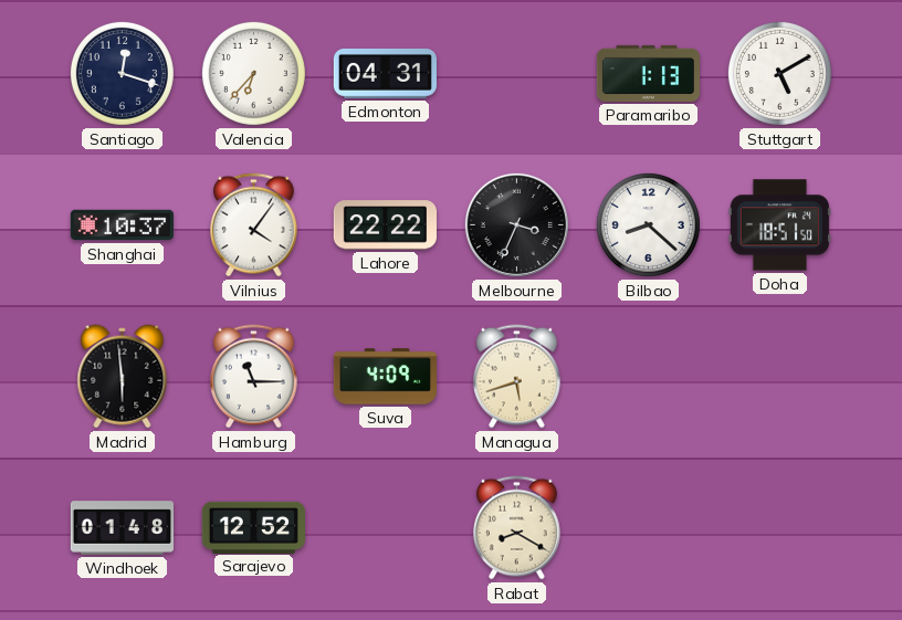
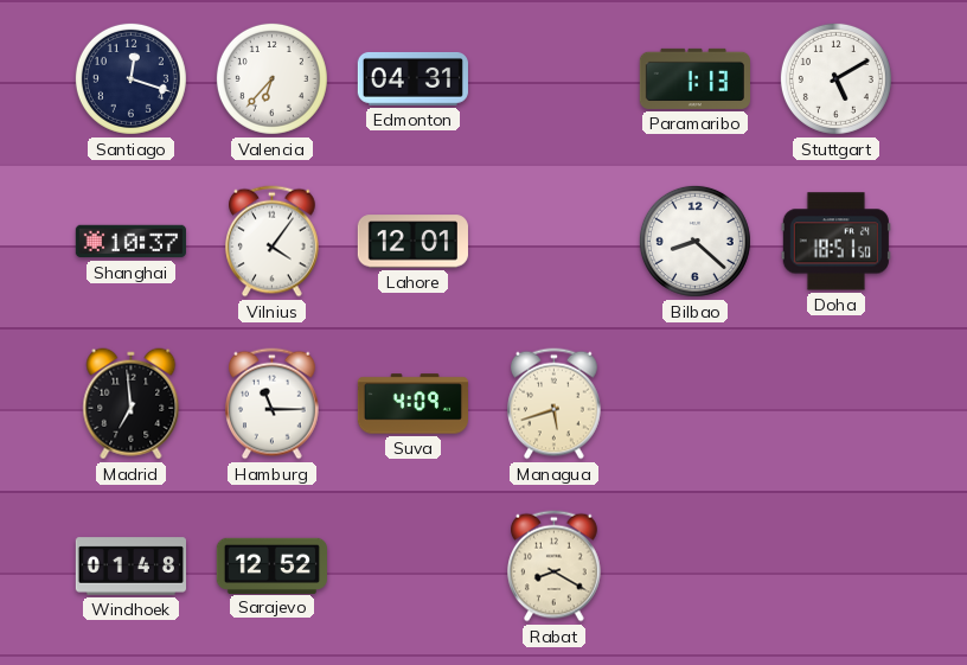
Lahore: 22:22 -> 12:01
Melbourne: 3:34 -> none
Madrid: 5:59 -> 6:59
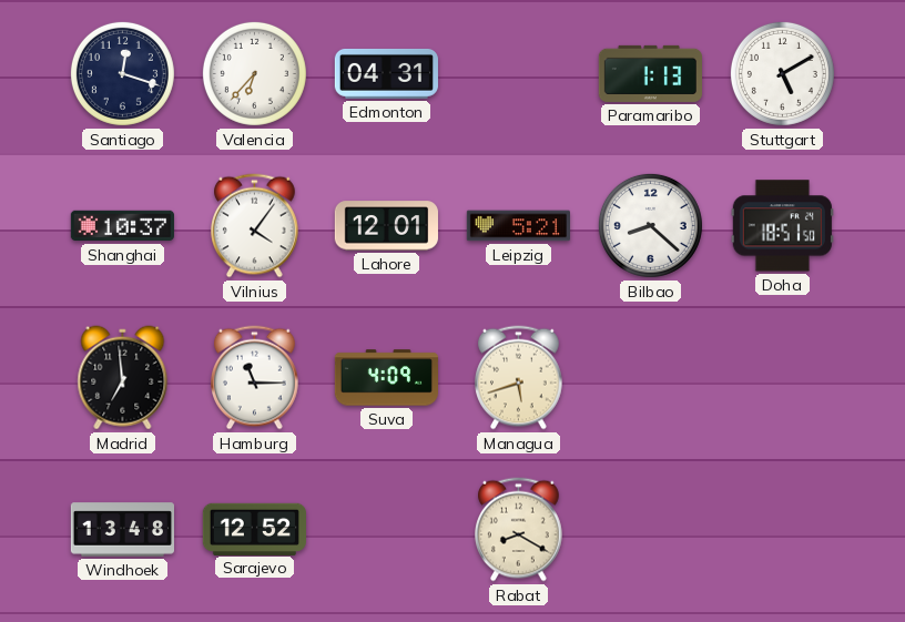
Leipzig: none -> 5:21
Windhoek: 01:48 -> 13:48
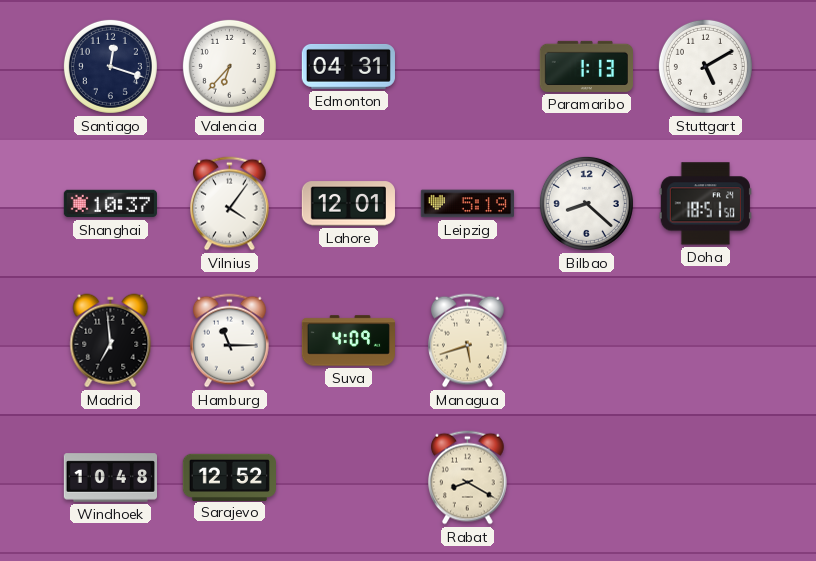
Leipzig: 5:21 -> 5:19
Windhoek: 13:48 -> 10:48
